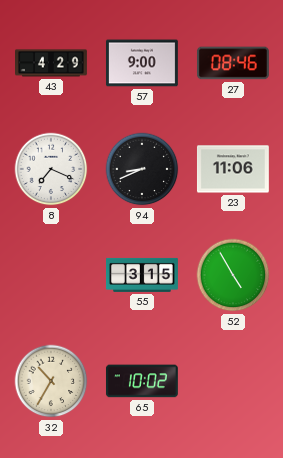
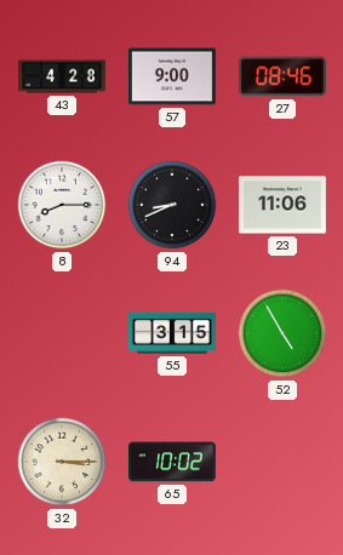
43: 4:29 -> 4:28
8: 7:19 -> 8:15
32: 10:35 -> 3:15
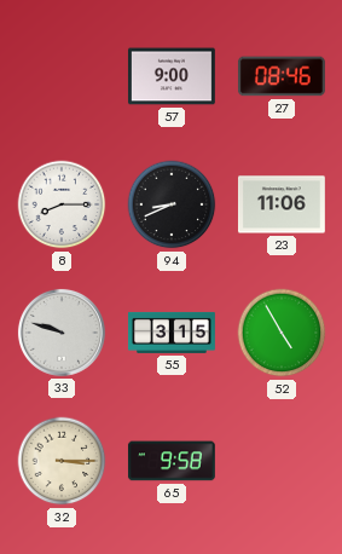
43: 4:28 -> none
33: none -> 9:48
65: 10:02 -> 9:58
